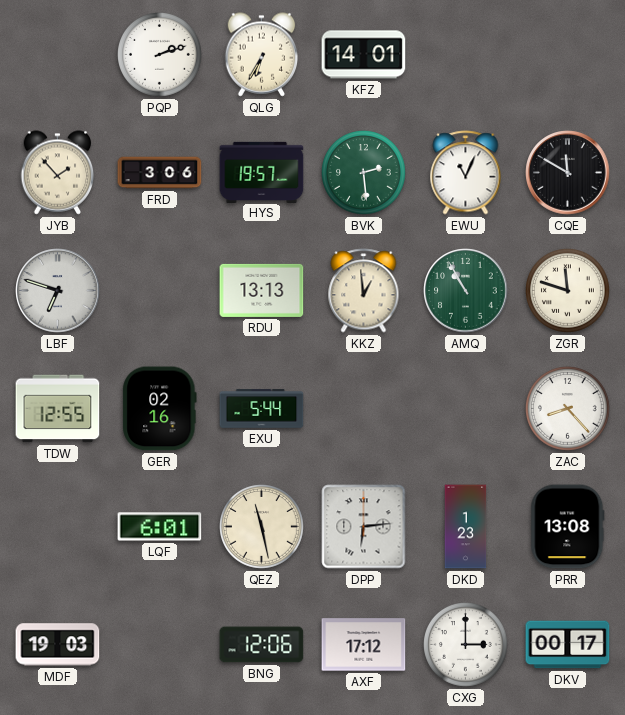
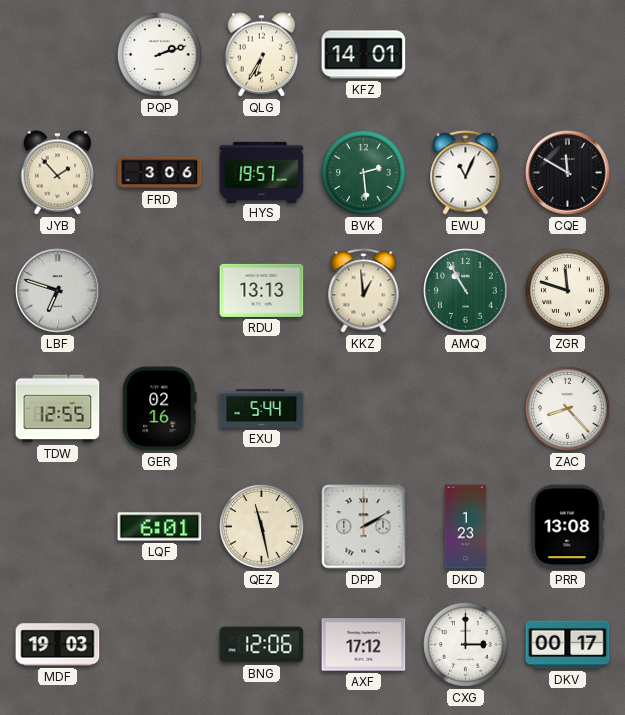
DPP: 6:14 -> 2:10
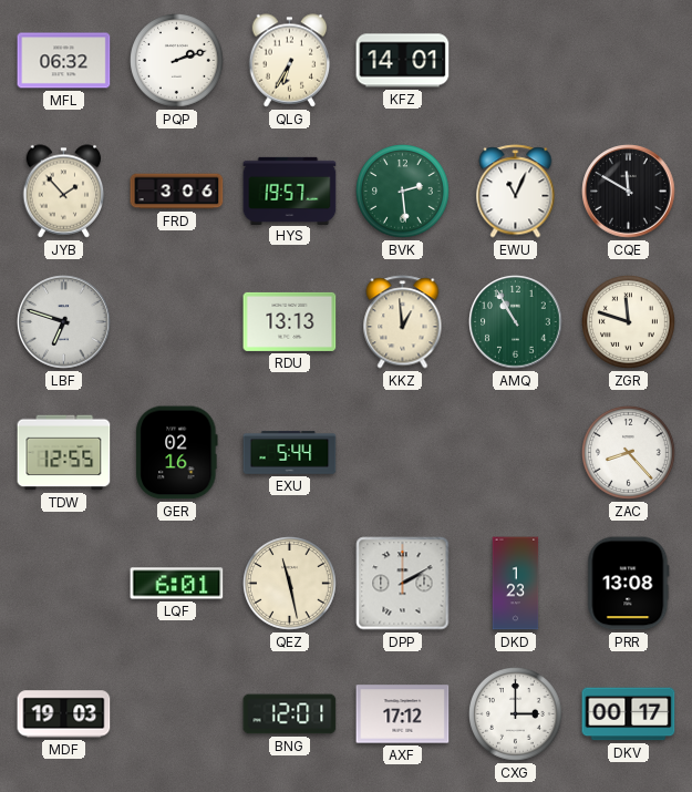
MFL: none -> 06:32
BNG: 12:06 -> 12:01
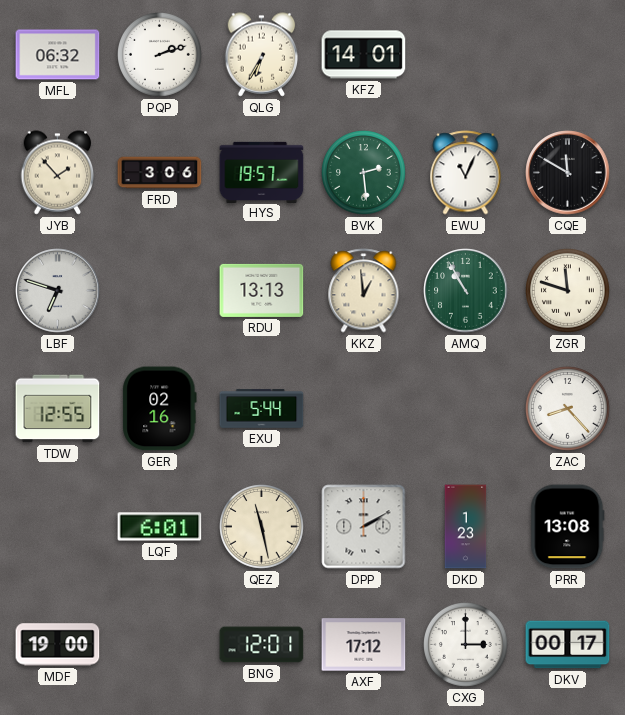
MDF: 19:03 -> 19:00
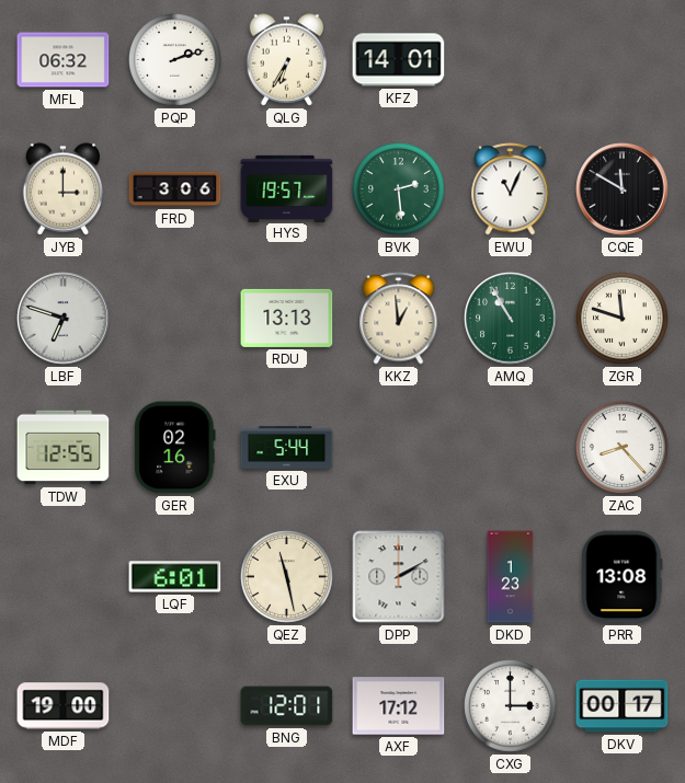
JYB: 1:53 -> 3:00
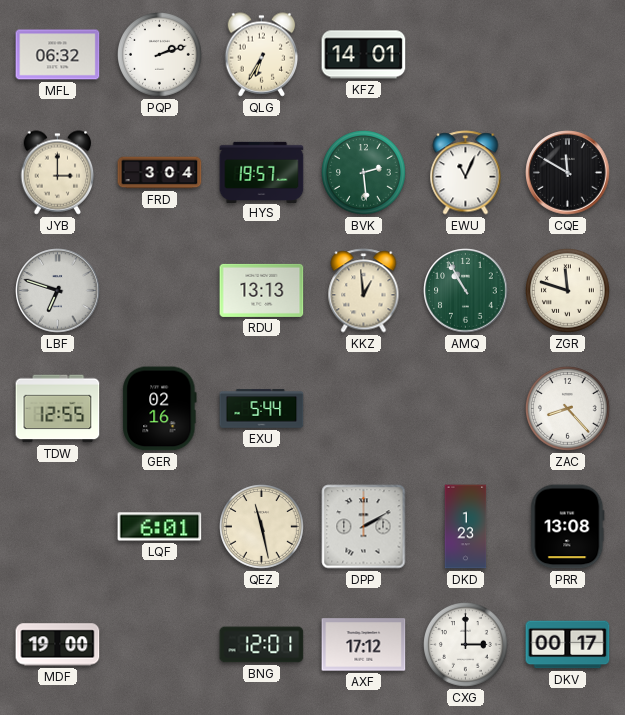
FRD: 3:06 -> 3:04
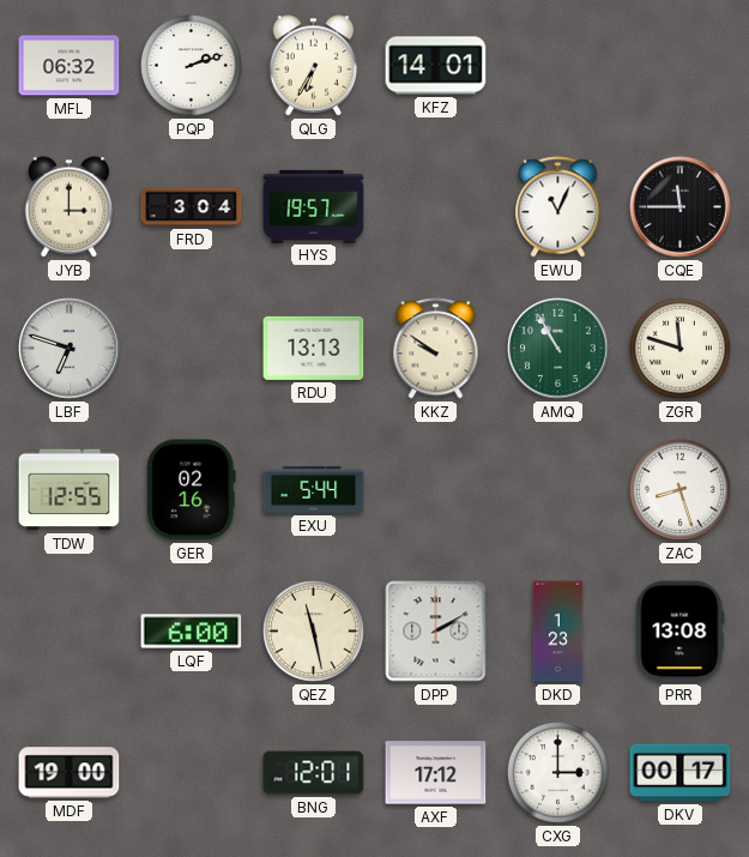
BVK: 2:29 -> none
CQE: 11:50 -> 11:45
KKZ: 12:59 -> 9:51
ZAC: 8:23 -> 8:27
LQF: 6:01 -> 6:00
